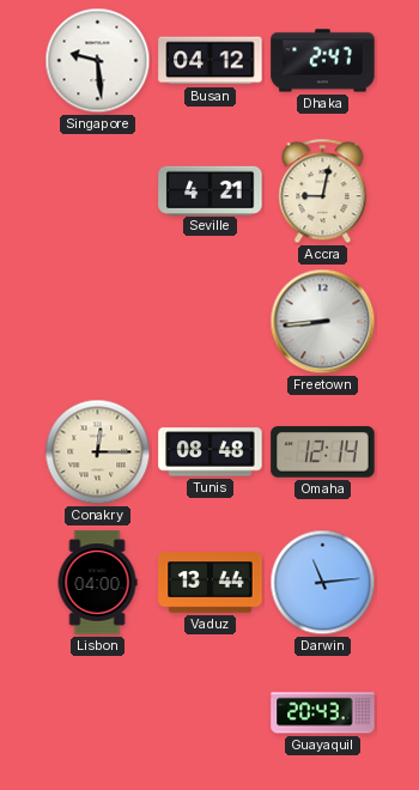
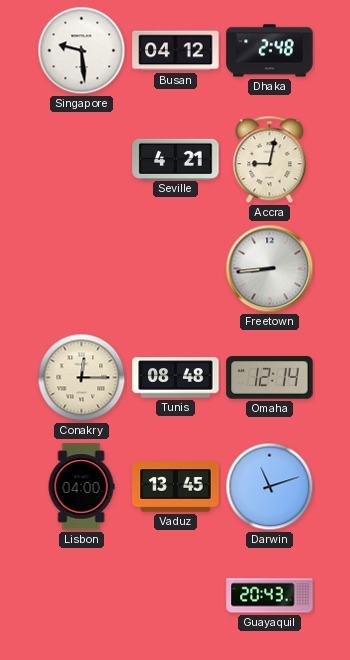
Dhaka: 2:47 -> 2:48
Vaduz: 13:44 -> 13:45
Darwin: 11:14 -> 11:12
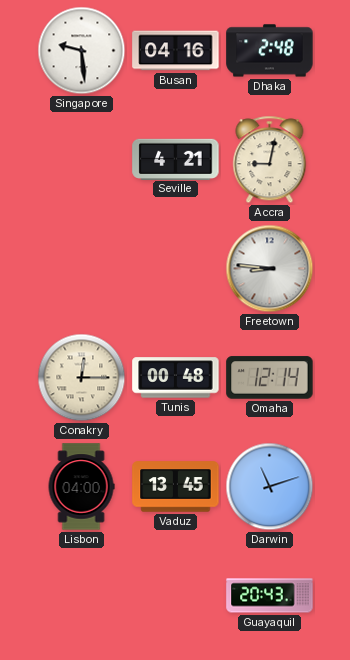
Busan: 04:12 -> 04:16
Freetown: 8:44 -> 8:46
Tunis: 08:48 -> 00:48
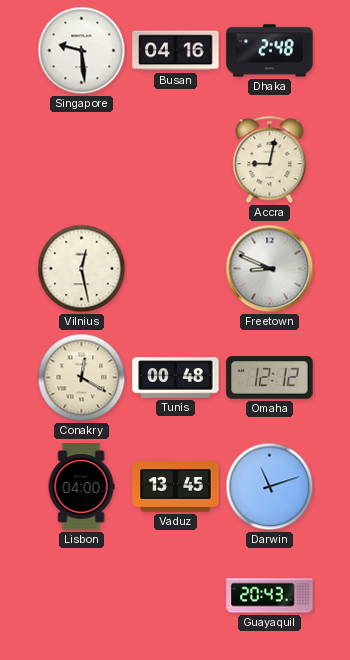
Seville: 4:21 -> none
Vilnius: none -> 12:28
Freetown: 8:46 -> 8:49
Conakry: 12:15 -> 12:20
Omaha: 12:14 -> 12:12
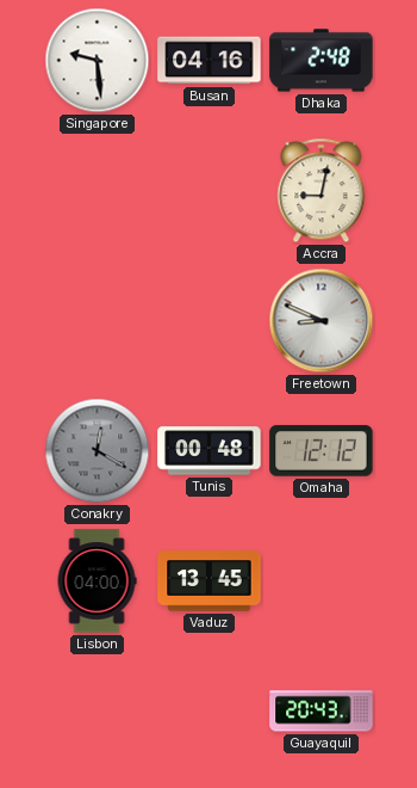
Vilnius: 12:28 -> none
Conakry dial: cream -> grey
Darwin: 11:12 -> none
